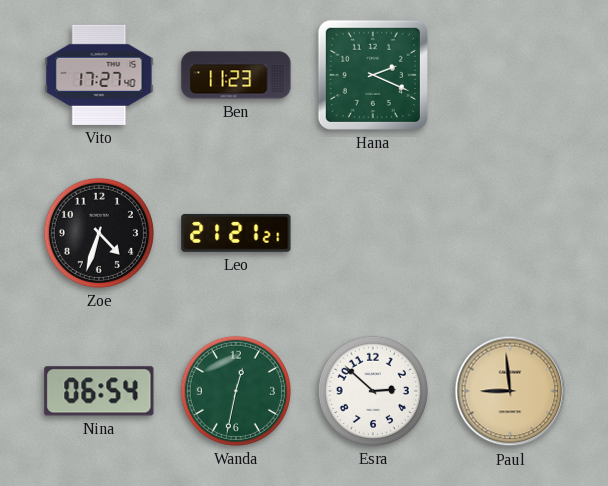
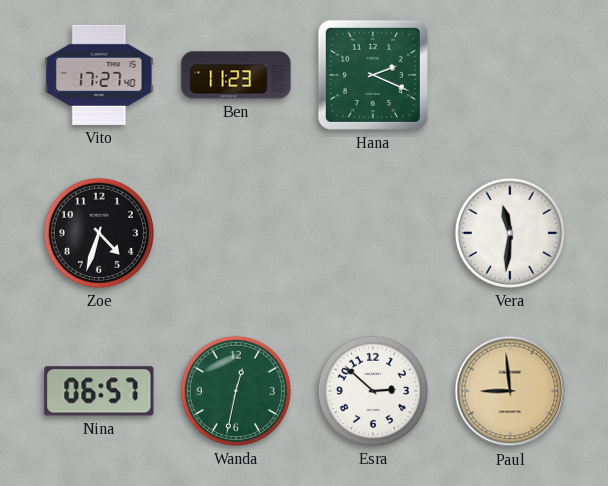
Leo: 21:21 -> none
Vera: none -> 11:31
Nina: 06:54 -> 06:57
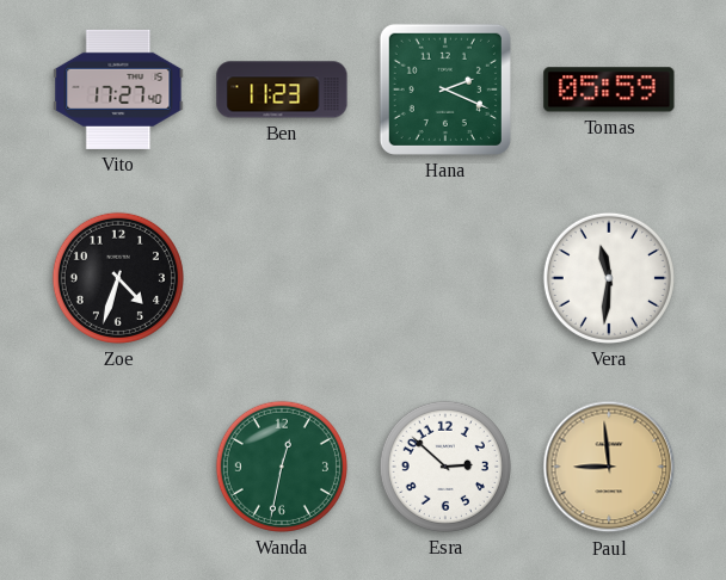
Tomas: none -> 05:59
Nina: 06:57 -> none
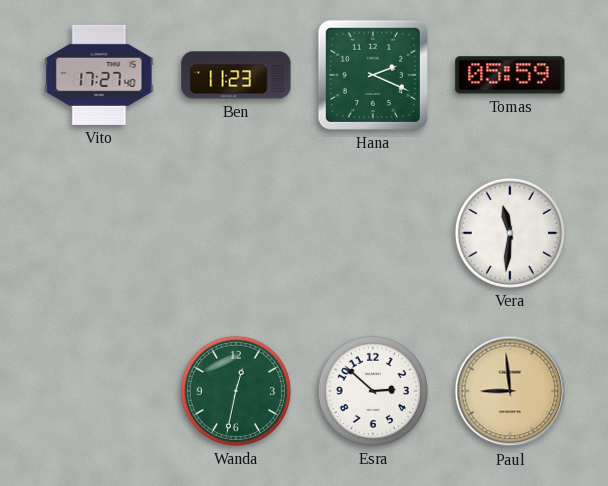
Zoe: 4:33 -> none
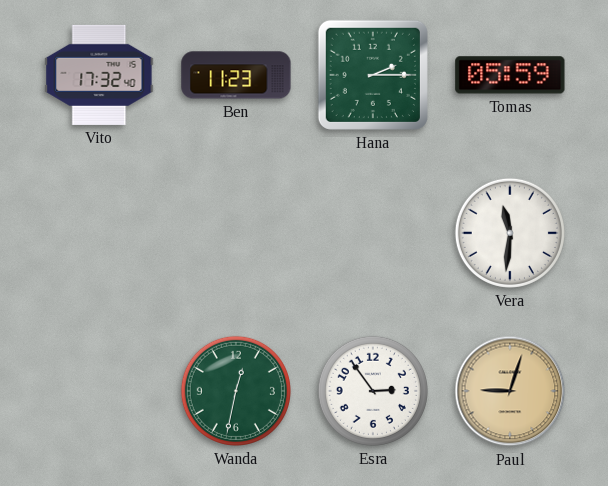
Vito: 17:27 -> 17:32
Hana: 2:19 -> 2:15
Esra: 2:52 -> 2:54
Paul: 8:59 -> 9:03
